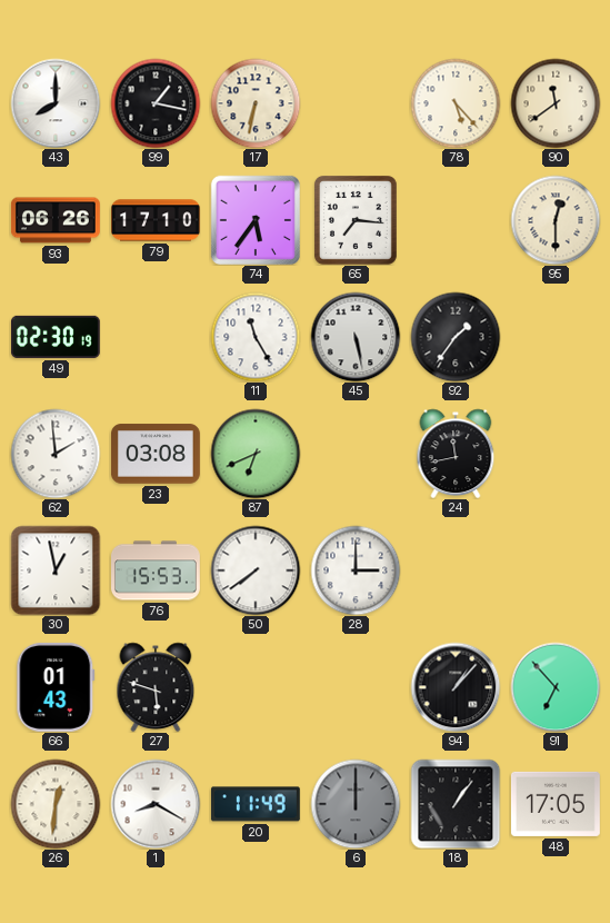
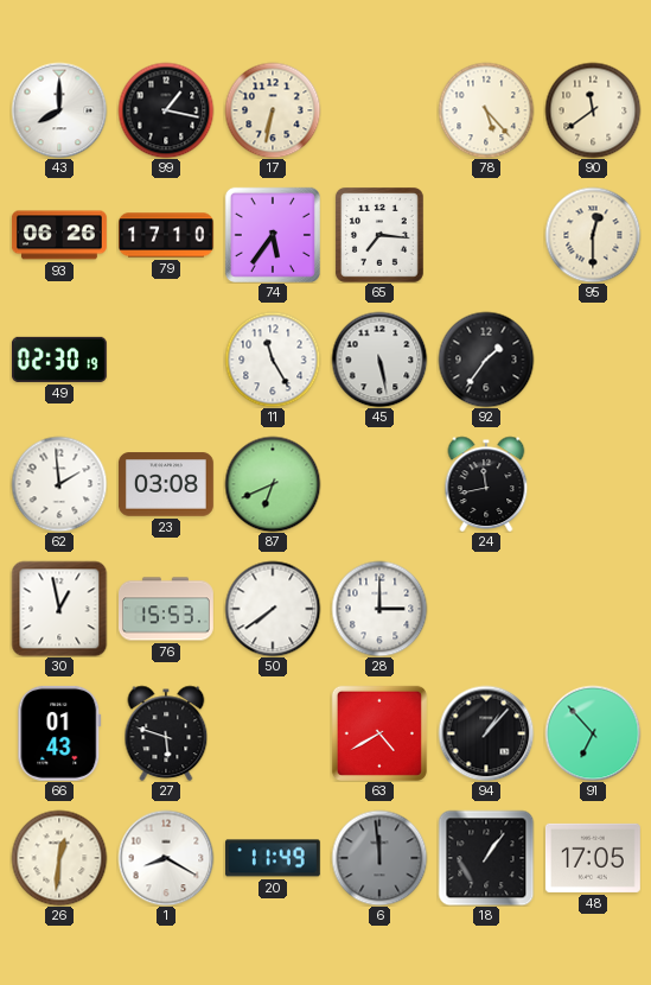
63: none -> 4:40
6: 12:00 -> 11:59
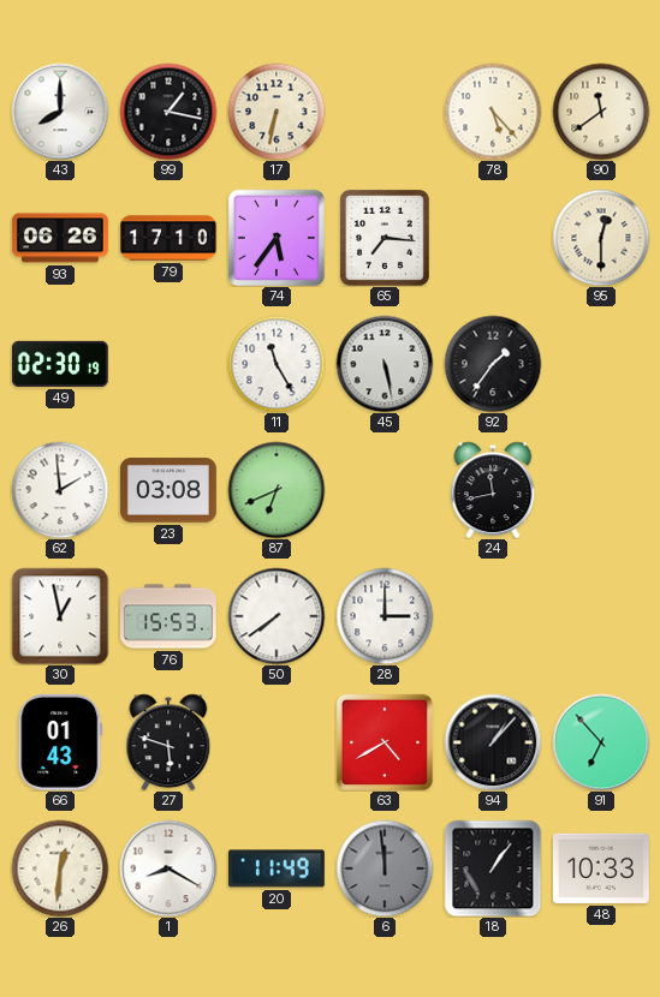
48: 17:05 -> 10:33
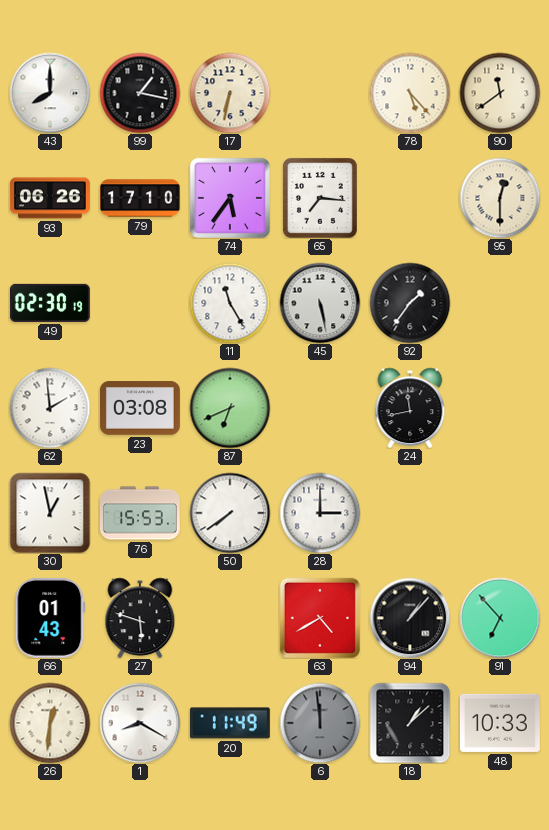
18: 1:06 -> 1:08
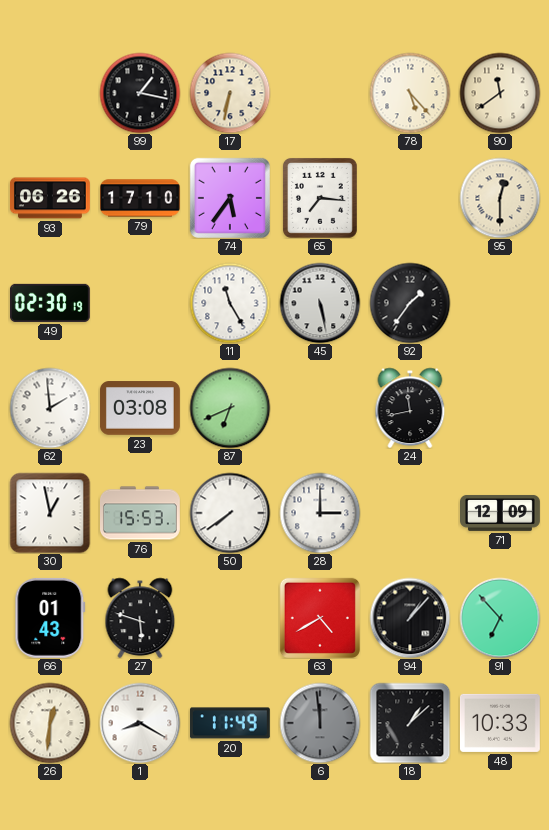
43: 8:00 -> none
71: none -> 12:09
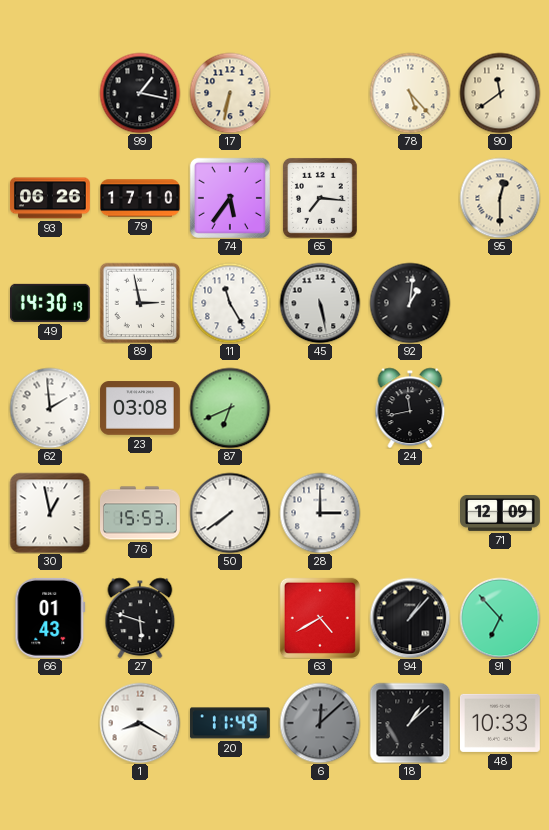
49: 02:30 -> 14:30
89: none -> 2:58
92: 1:36 -> 1:01
26: 12:31 -> none
6: 11:59 -> 12:08
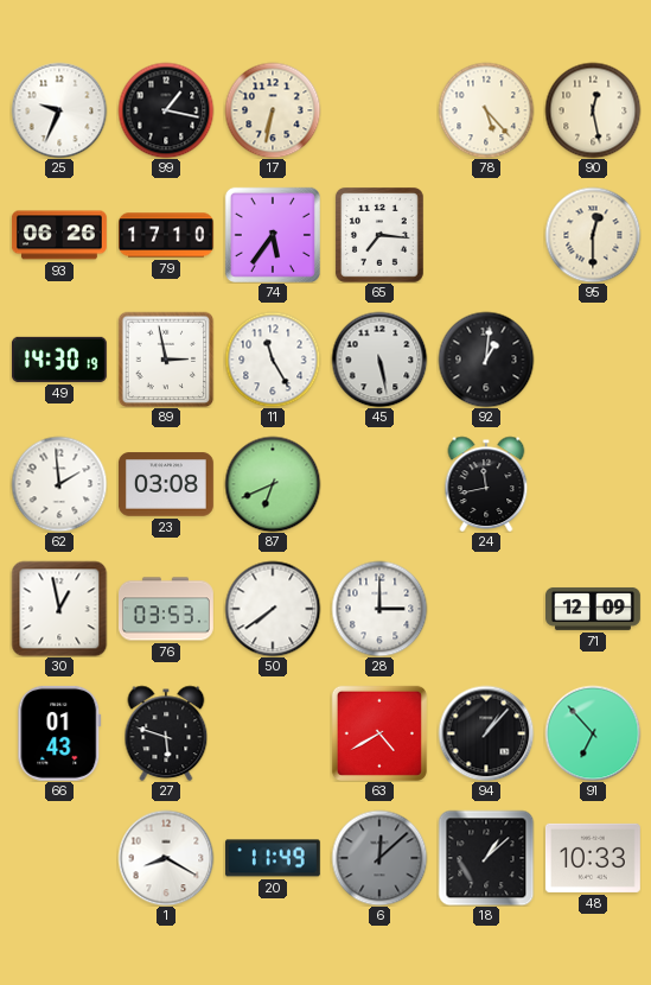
25: none -> 9:34
90: 11:39 -> 12:28
76: 15:53 -> 03:53
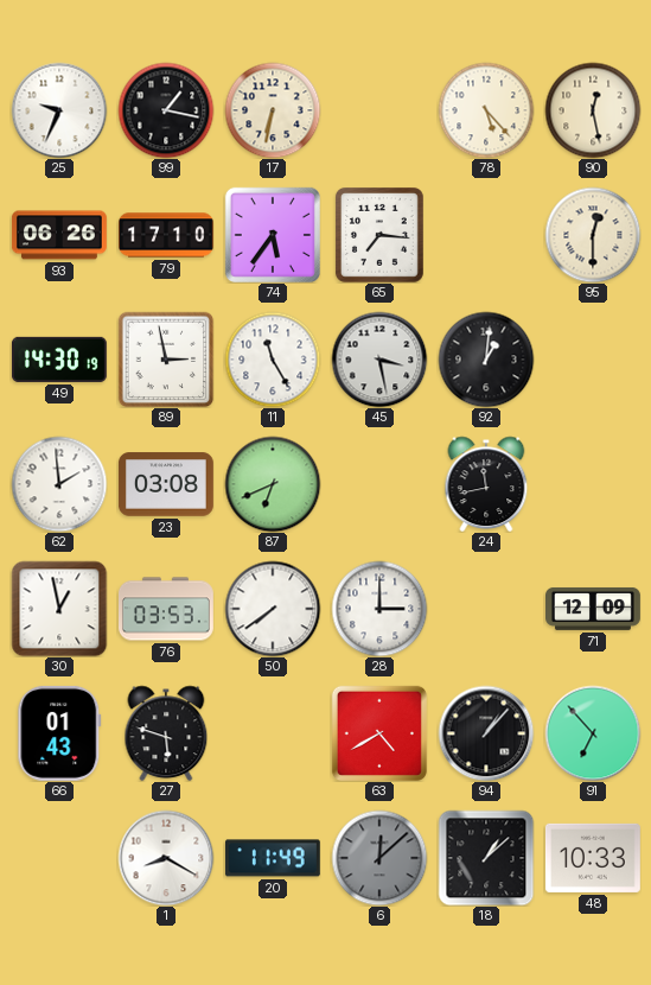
45: 5:28 -> 3:28
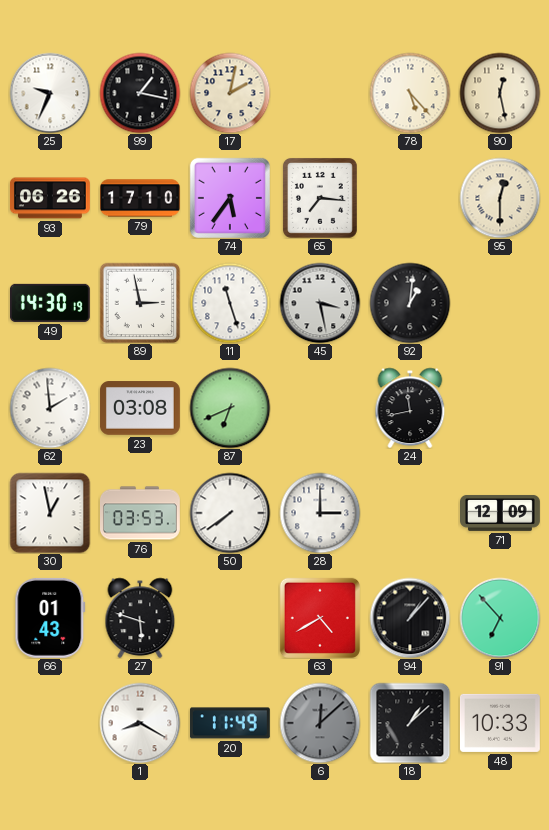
17: 6:32 -> 2:02
11: 11:25 -> 11:27
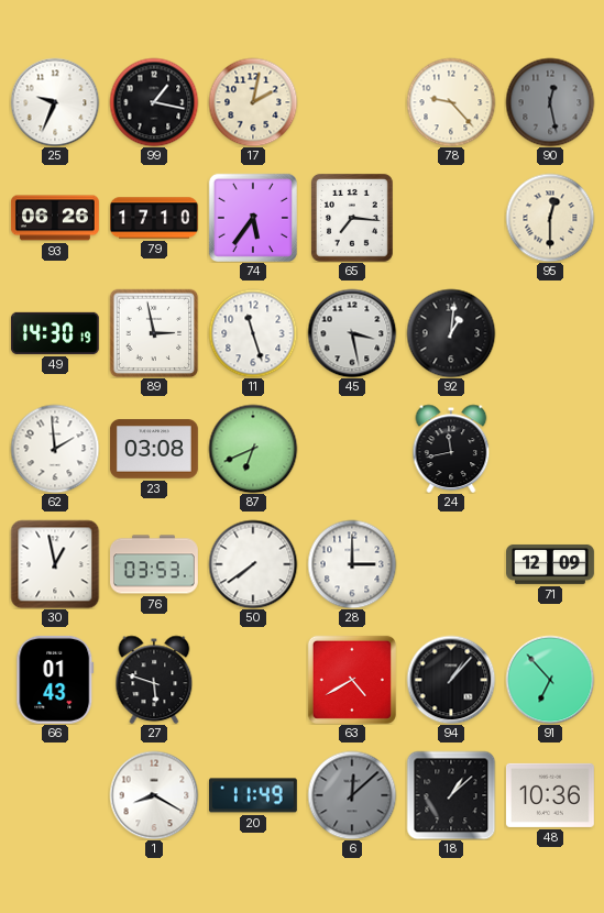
78: 5:23 -> 9:23
90 dial: cream -> grey
48: 10:33 -> 10:36
